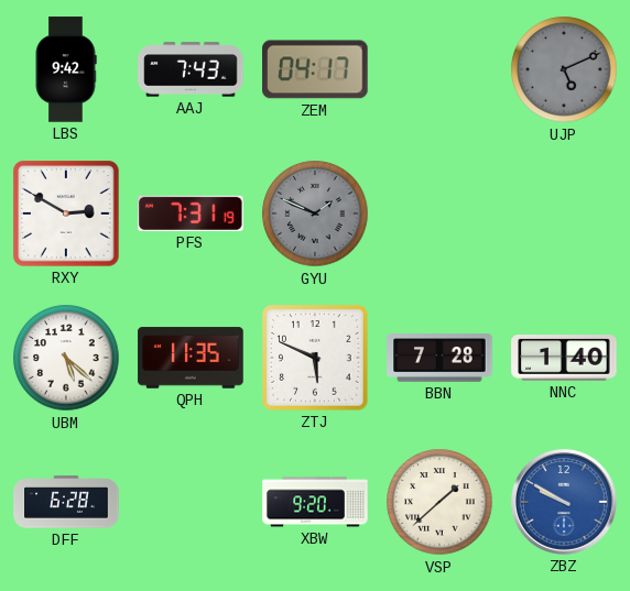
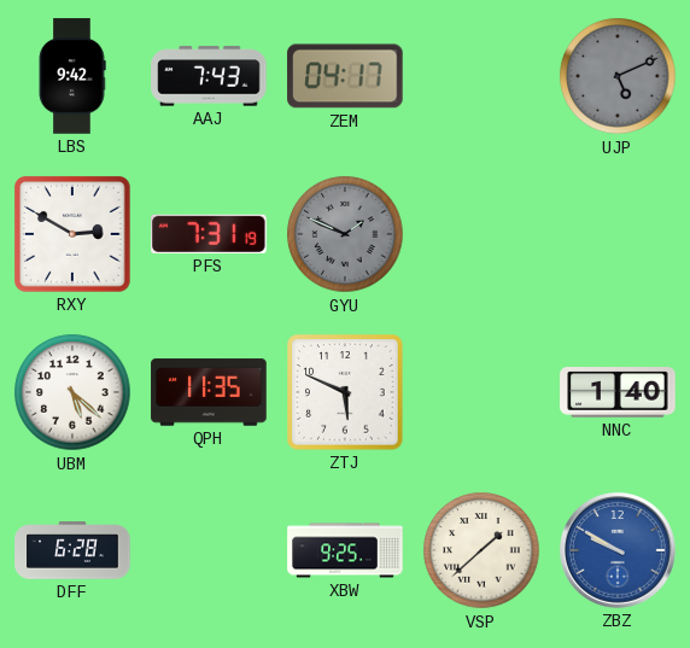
BBN: 7:28 -> none
XBW: 9:20 -> 9:25
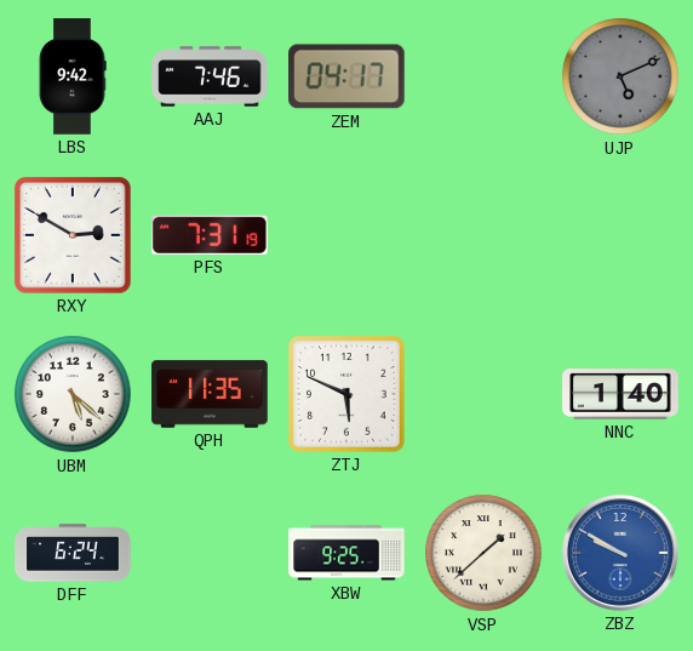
AAJ: 7:43 -> 7:46
GYU: 1:49 -> none
DFF: 6:28 -> 6:24
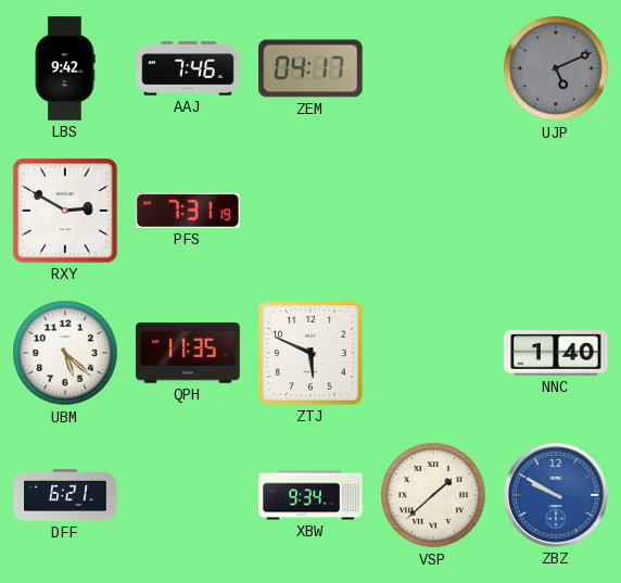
DFF: 6:24 -> 6:21
XBW: 9:25 -> 9:34
